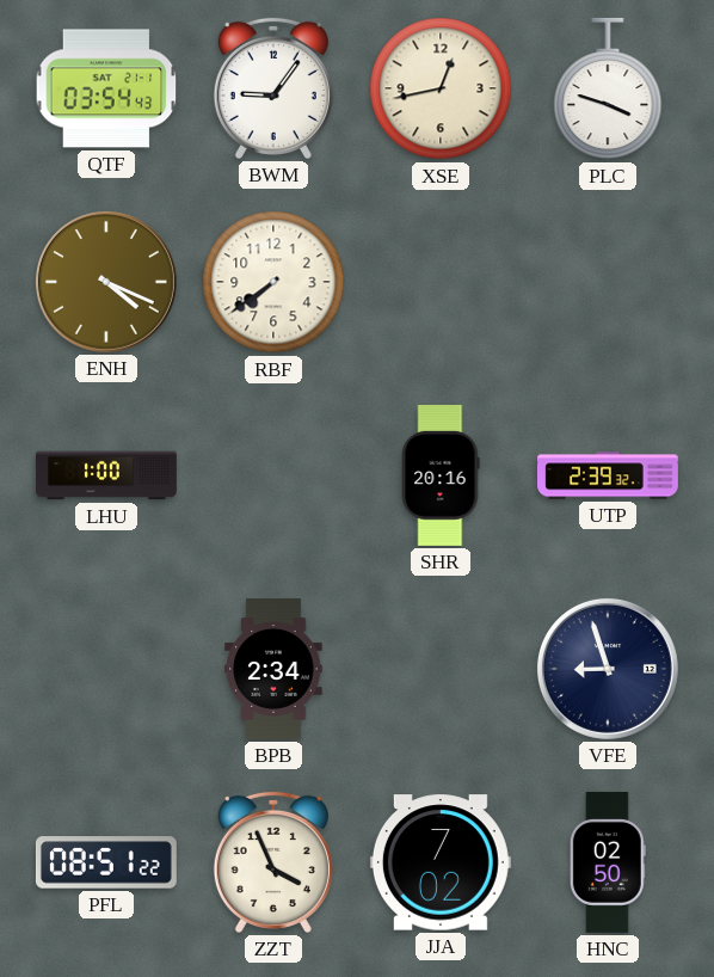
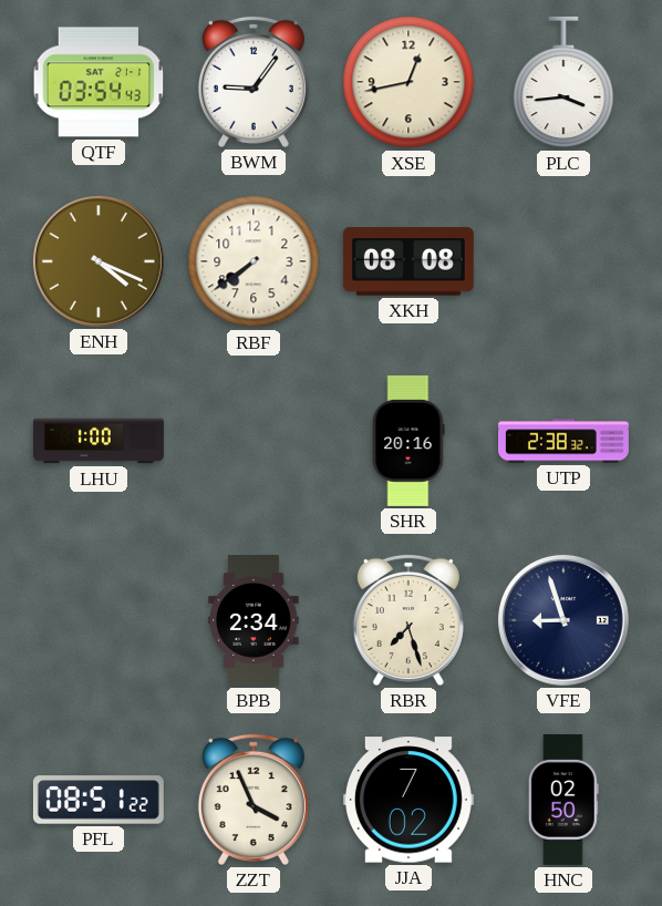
PLC: 3:48 -> 3:44
XKH: none -> 08:08
UTP: 2:39 -> 2:38
RBR: none -> 7:27
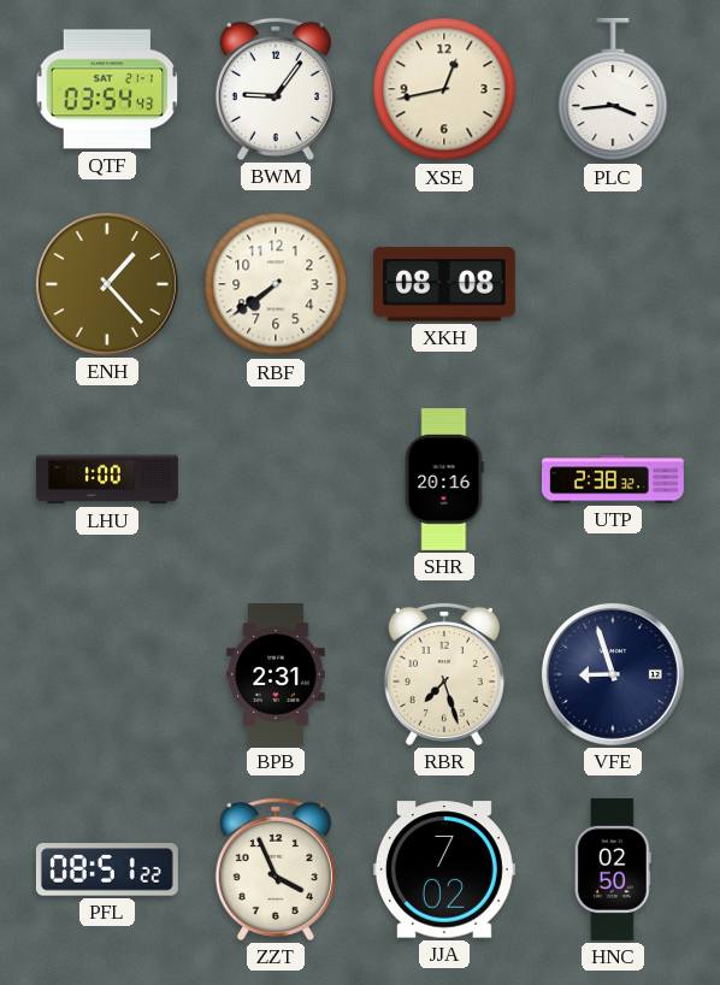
ENH: 4:19 -> 1:23
BPB: 2:34 -> 2:31
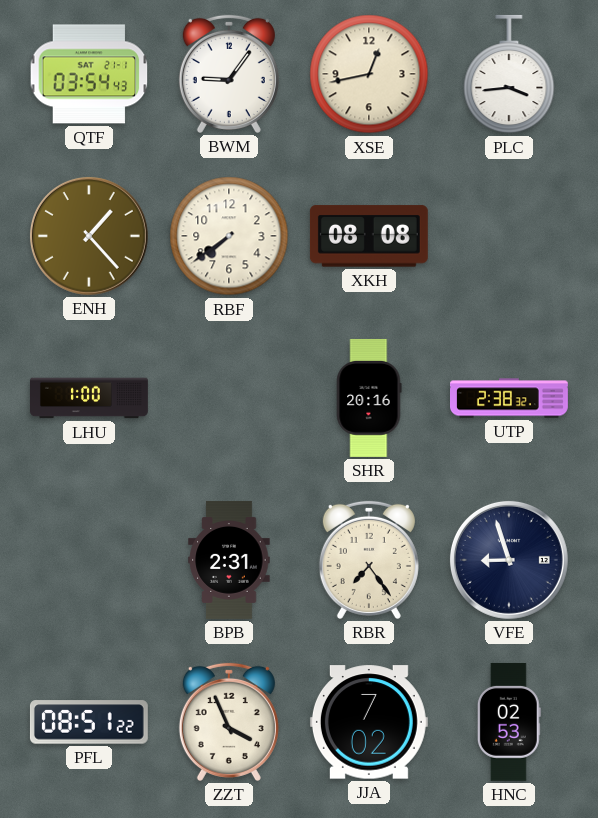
RBR: 7:27 -> 7:24
HNC: 02:50 -> 02:53
